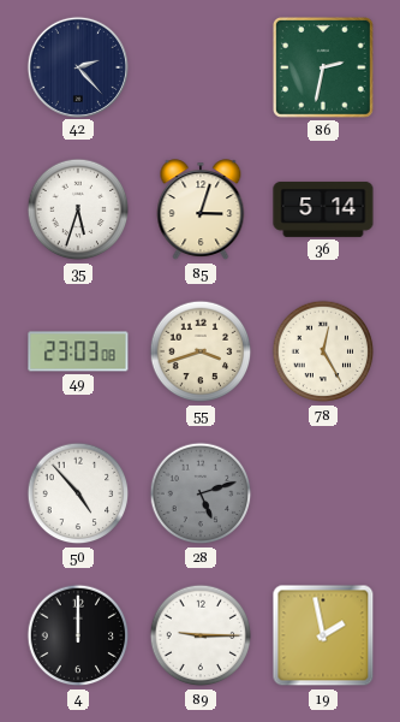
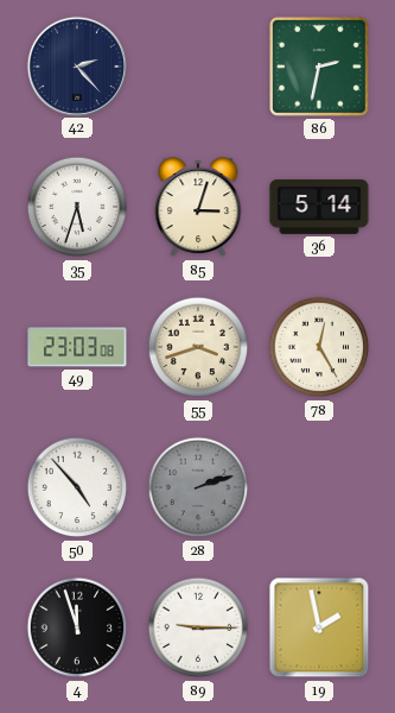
28: 5:12 -> 2:12
4: 12:00 -> 11:57
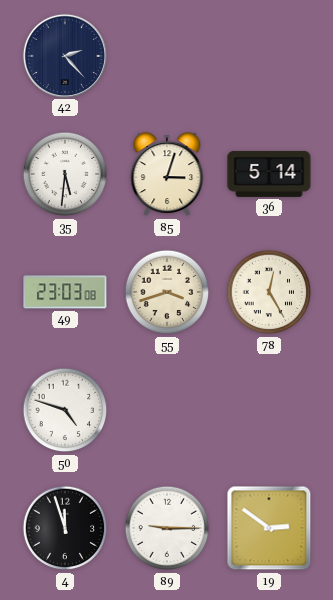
86: 2:32 -> none
35: 5:33 -> 5:31
50: 4:53 -> 4:48
28: 2:12 -> none
19: 1:58 -> 2:51
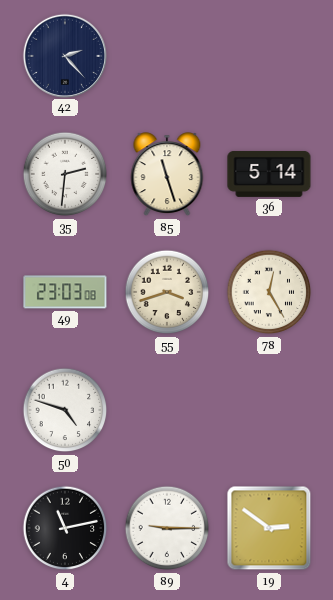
35: 5:31 -> 2:31
85: 3:03 -> 11:27
4: 11:57 -> 11:13
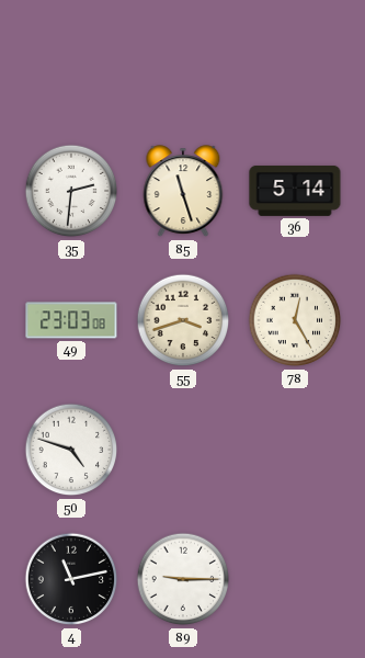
42: 2:23 -> none
19: 2:51 -> none
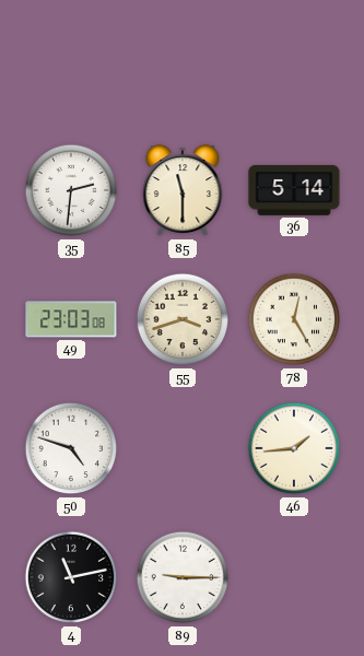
85: 11:27 -> 11:30
46: none -> 1:44
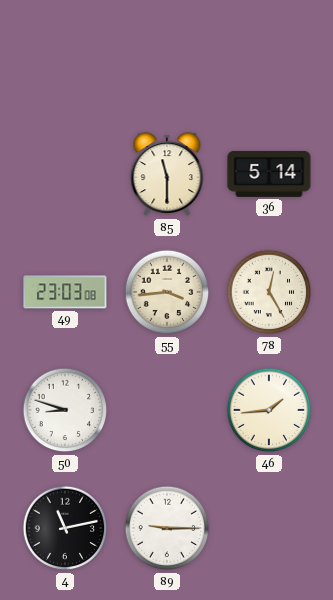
35: 2:31 -> none
55: 3:42 -> 3:44
50: 4:48 -> 8:48
